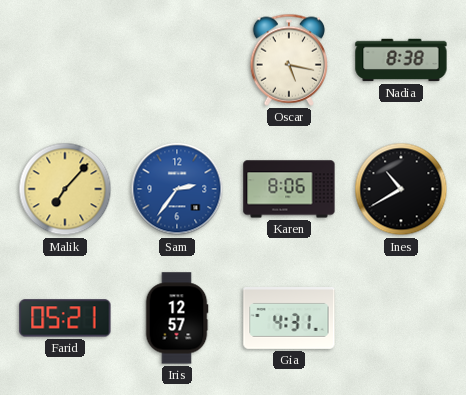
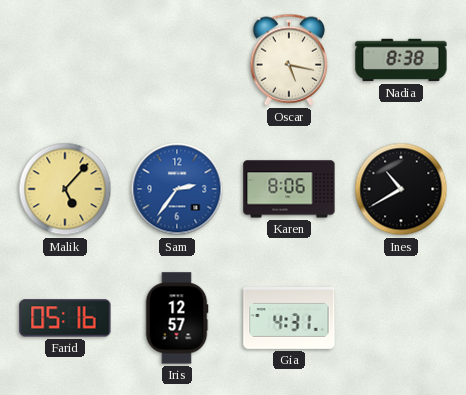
Malik: 7:07 -> 5:07
Farid: 05:21 -> 05:16
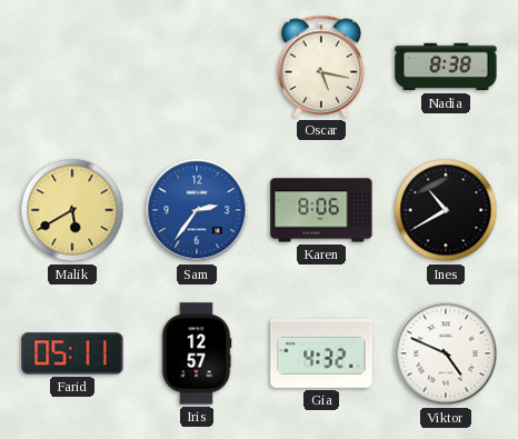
Malik: 5:07 -> 5:40
Farid: 05:16 -> 05:11
Gia: 4:31 -> 4:32
Viktor: none -> 4:49
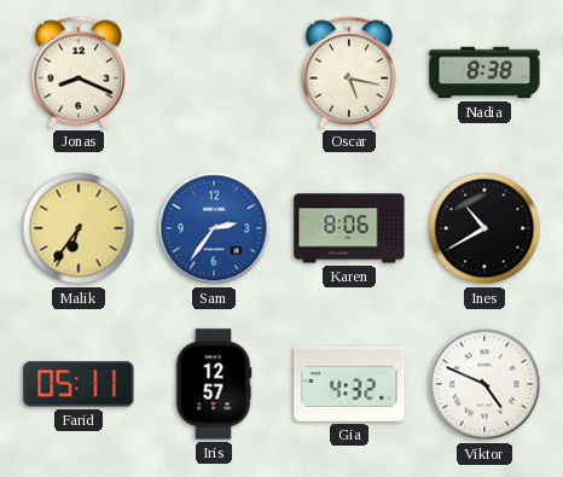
Jonas: none -> 8:19
Malik: 5:40 -> 6:36
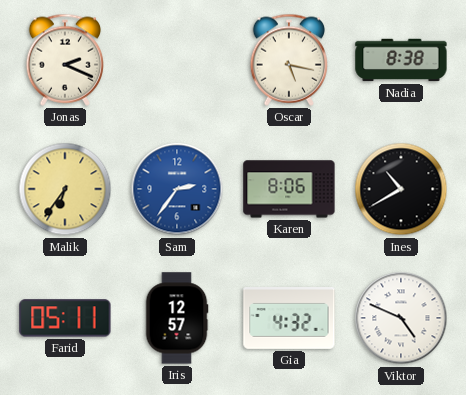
Jonas: 8:19 -> 2:19
